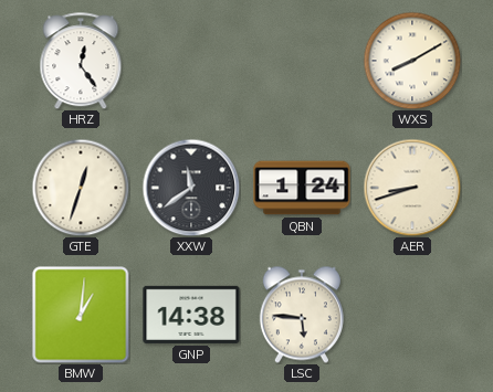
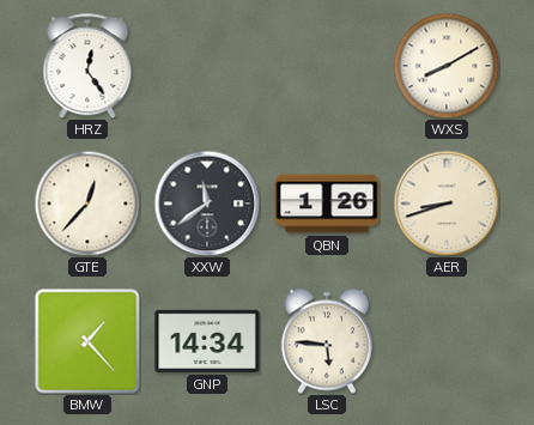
GTE: 12:33 -> 12:37
QBN: 1:24 -> 1:26
BMW: 1:01 -> 1:23
GNP: 14:38 -> 14:34
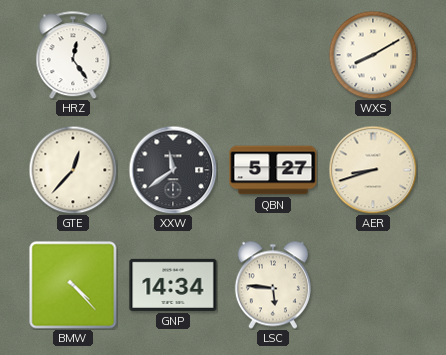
QBN: 1:26 -> 5:27
BMW: 1:23 -> 4:23
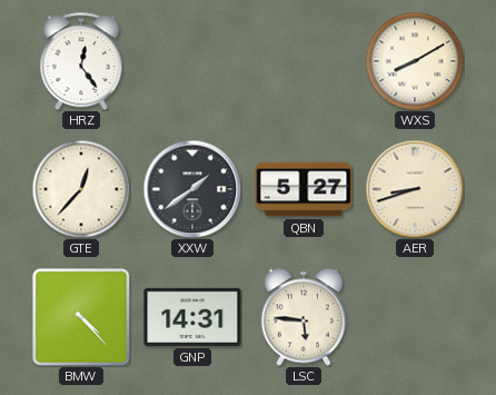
XXW: 11:39 -> 1:39
GNP: 14:34 -> 14:31
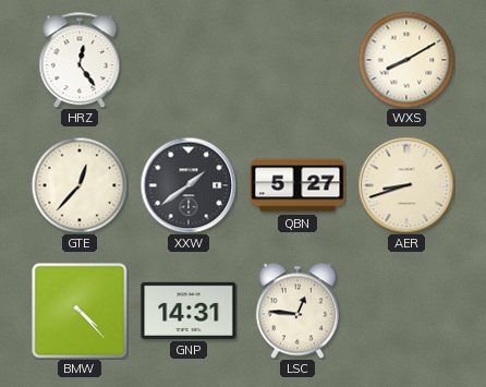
LSC: 5:46 -> 12:46
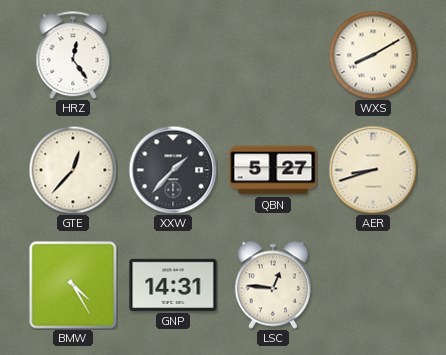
XXW: 1:39 -> 1:37
BMW: 4:23 -> 4:25
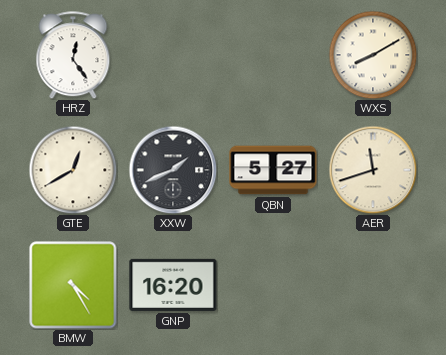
GTE: 12:37 -> 12:40
XXW: 1:37 -> 1:41
AER: 8:42 -> 11:42
GNP: 14:31 -> 16:20
LSC: 12:46 -> none
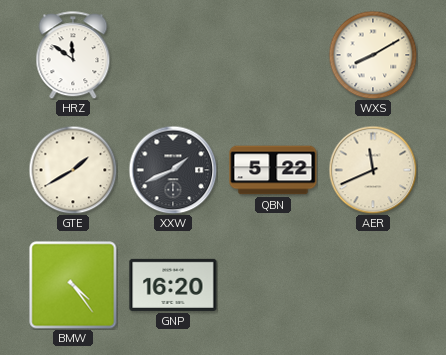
HRZ: 12:24 -> 11:51
GTE: 12:40 -> 1:40
QBN: 5:27 -> 5:22
AER: 11:42 -> 11:41
BMW: 4:25 -> 4:24
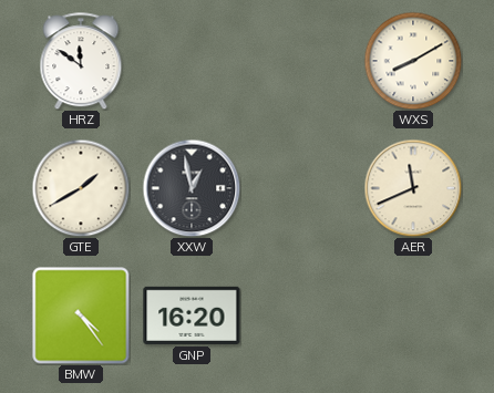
XXW: 1:41 -> 12:58
QBN: 5:22 -> none
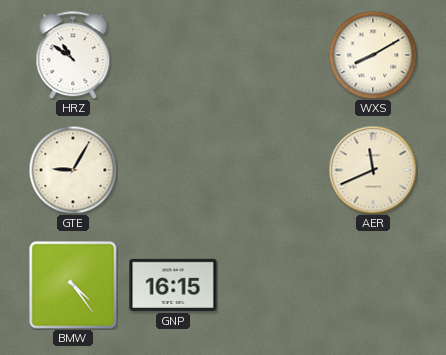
HRZ: 11:51 -> 10:51
GTE: 1:40 -> 9:05
XXW: 12:58 -> none
GNP: 16:20 -> 16:15
